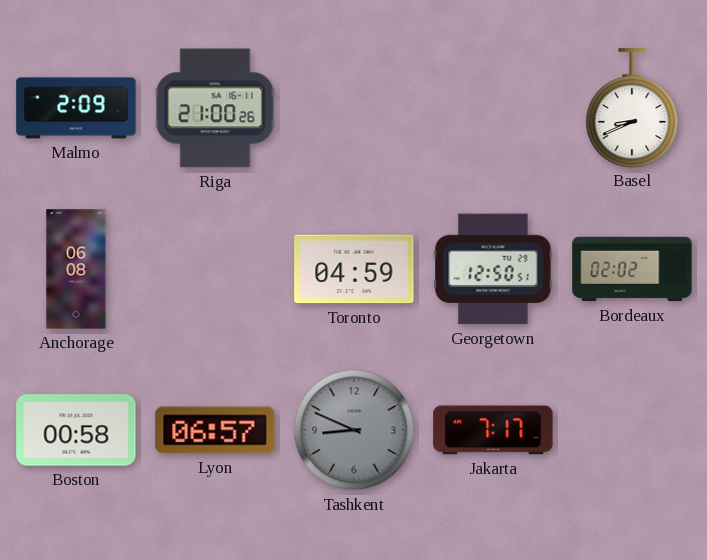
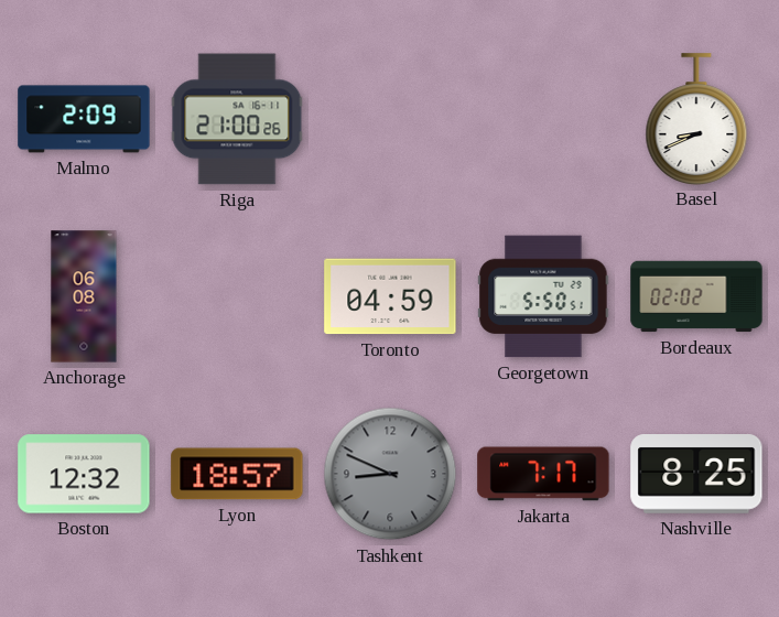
Georgetown: 12:50 -> 5:50
Boston: 00:58 -> 12:32
Lyon: 06:57 -> 18:57
Nashville: none -> 8:25
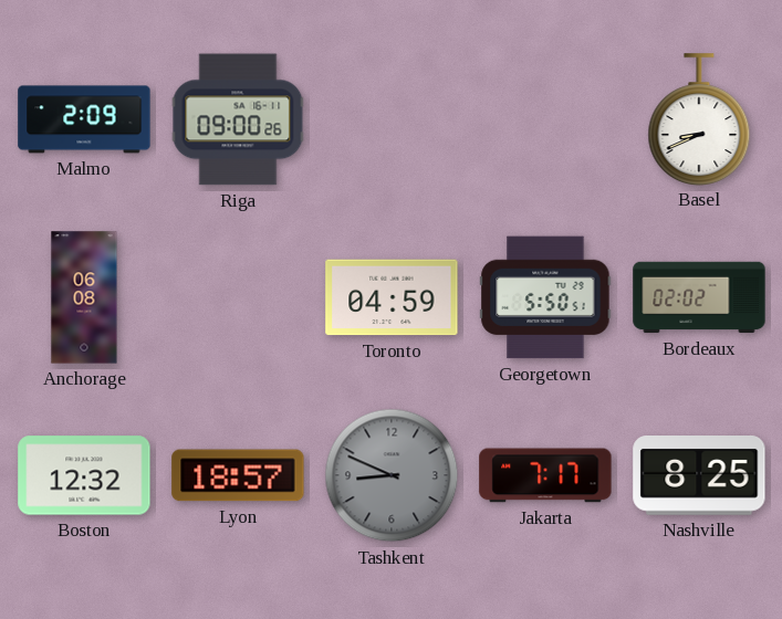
Riga: 21:00 -> 09:00
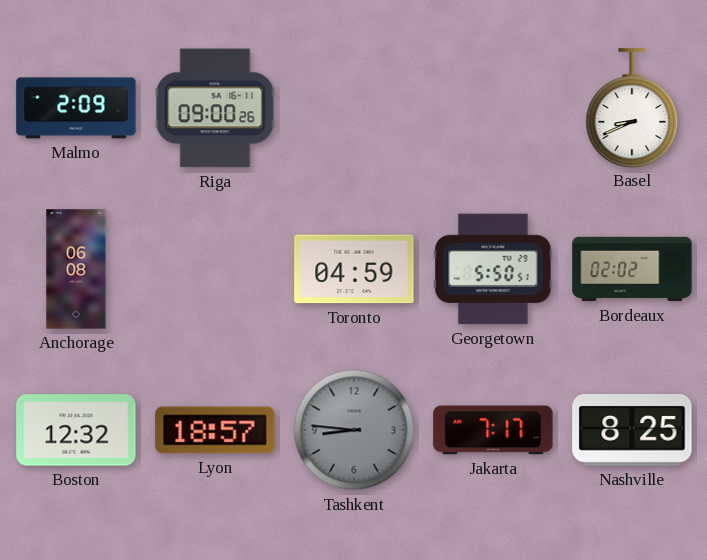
Tashkent: 8:49 -> 8:46
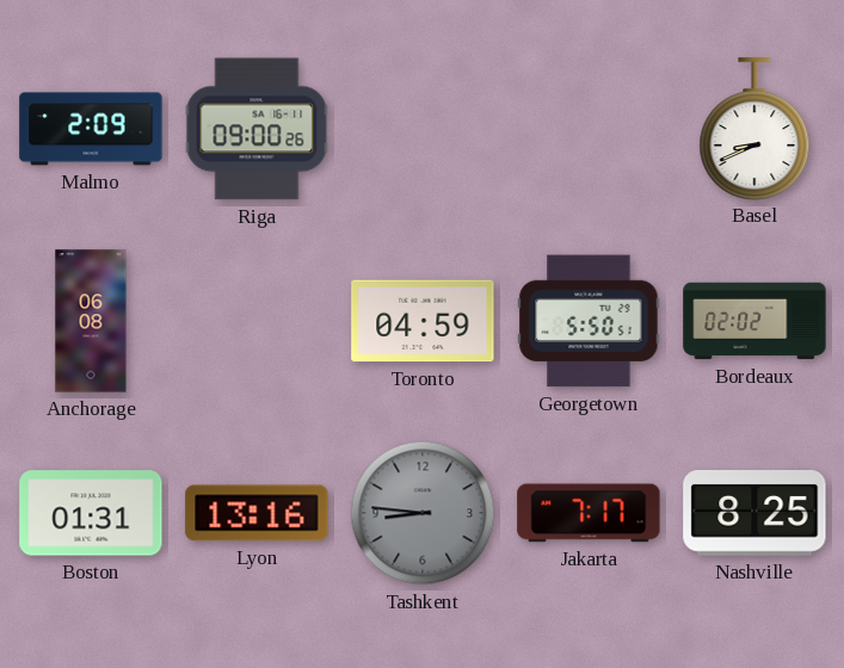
Boston: 12:32 -> 01:31
Lyon: 18:57 -> 13:16
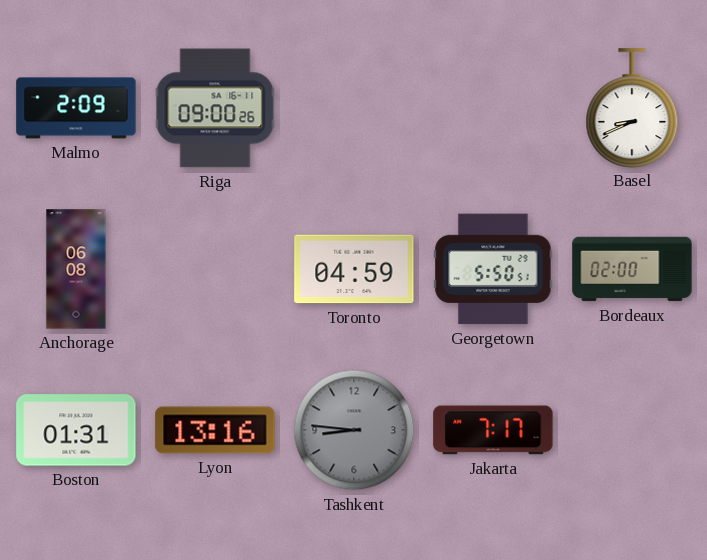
Bordeaux: 02:02 -> 02:00
Nashville: 8:25 -> none
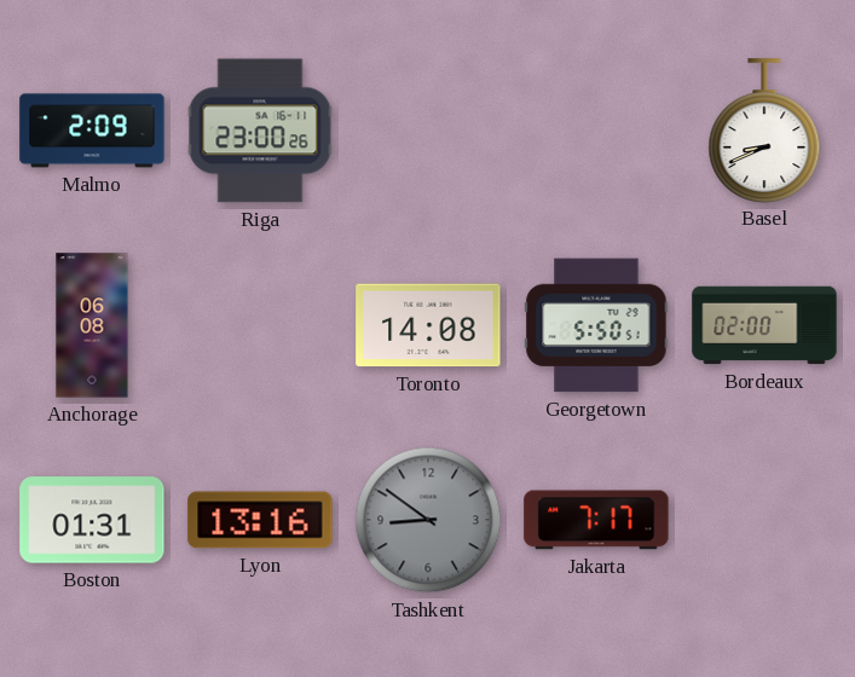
Riga: 09:00 -> 23:00
Toronto: 04:59 -> 14:08
Tashkent: 8:46 -> 8:51
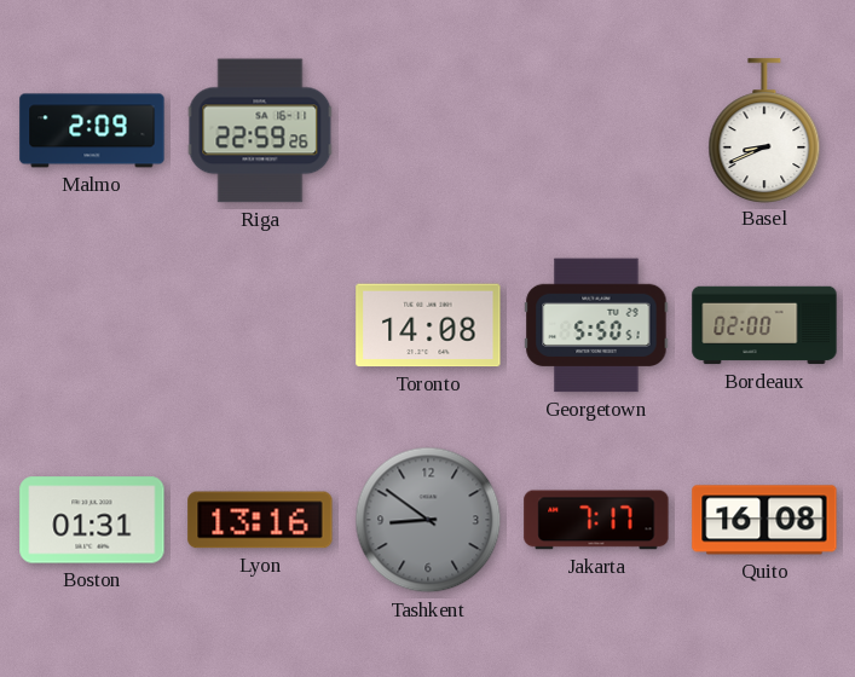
Riga: 23:00 -> 22:59
Anchorage: 06:08 -> none
Quito: none -> 16:08
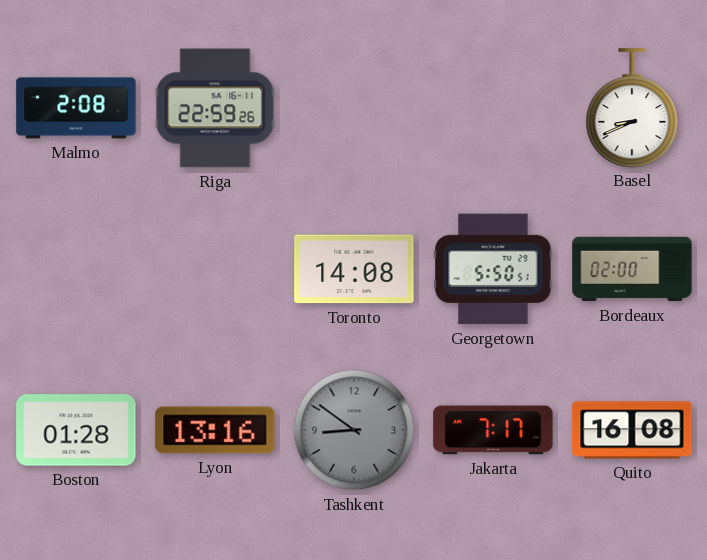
Malmo: 2:09 -> 2:08
Boston: 01:31 -> 01:28
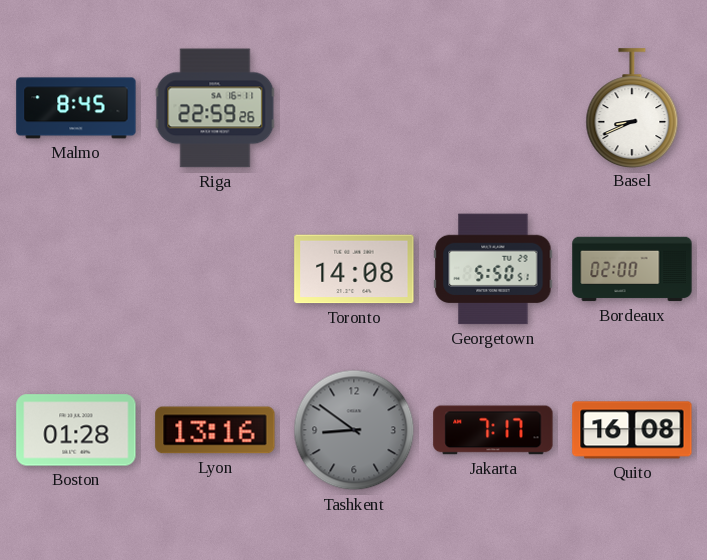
Malmo: 2:08 -> 8:45
